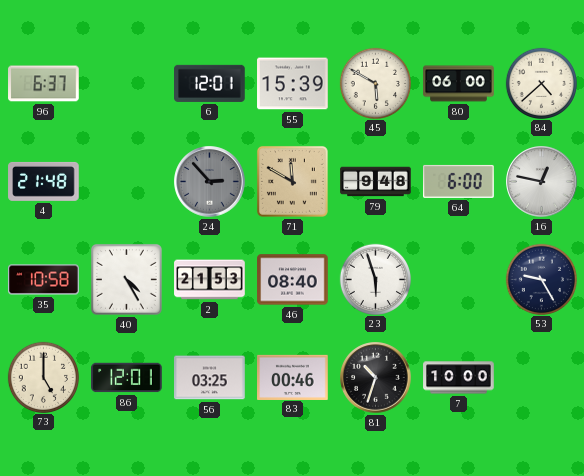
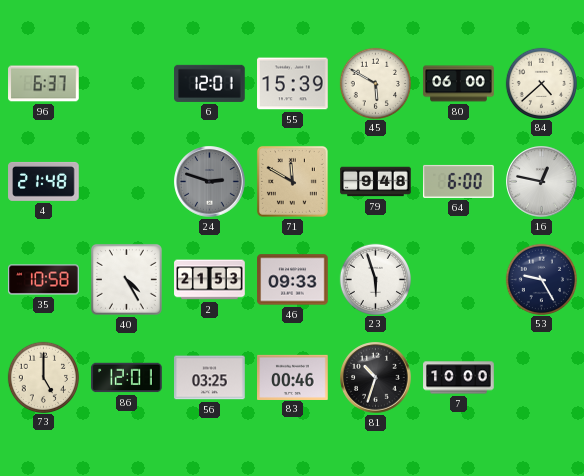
24: 2:53 -> 2:48
46: 08:40 -> 09:33
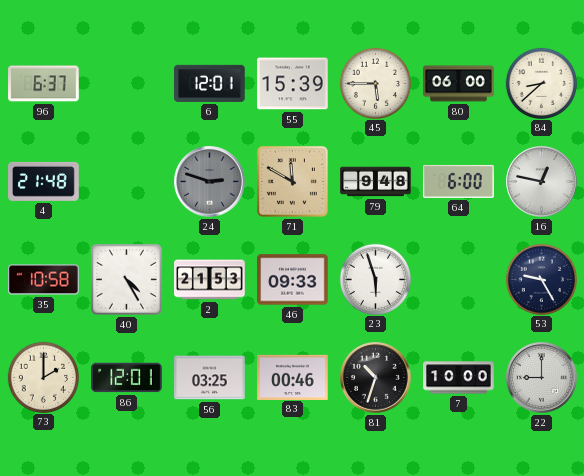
45: 5:50 -> 5:45
84: 4:38 -> 8:38
73: 5:00 -> 2:00
22: none -> 9:00
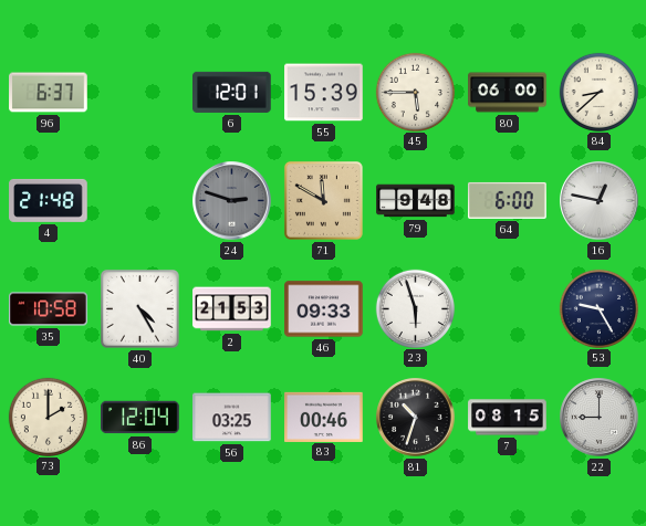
86: 12:01 -> 12:04
7: 10:00 -> 08:15
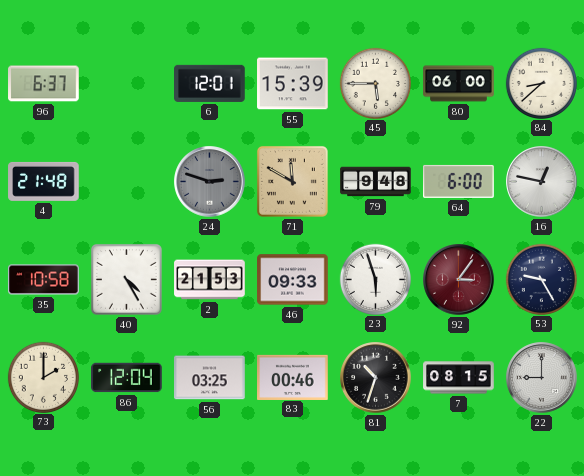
92: none -> 3:06
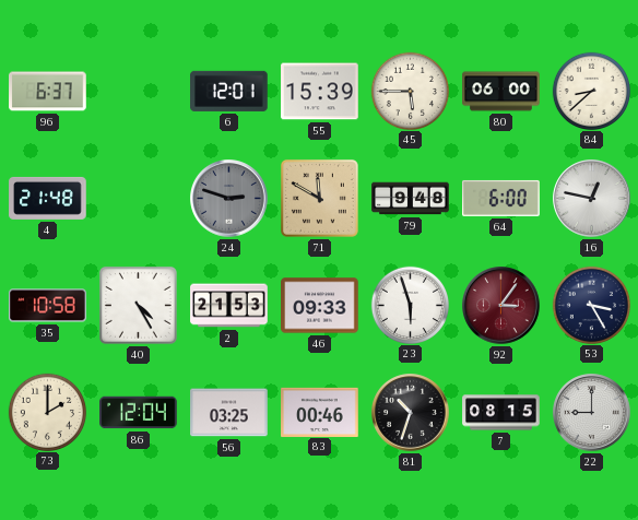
53: 9:25 -> 3:25
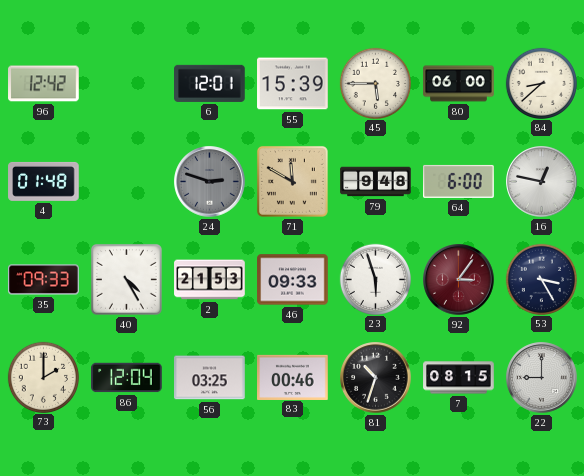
96: 6:37 -> 12:42
4: 21:48 -> 01:48
35: 10:58 -> 09:33
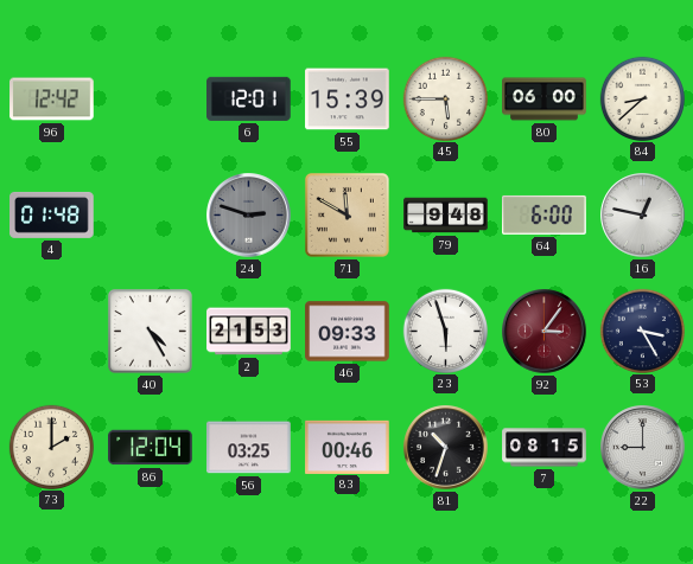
35: 09:33 -> none
